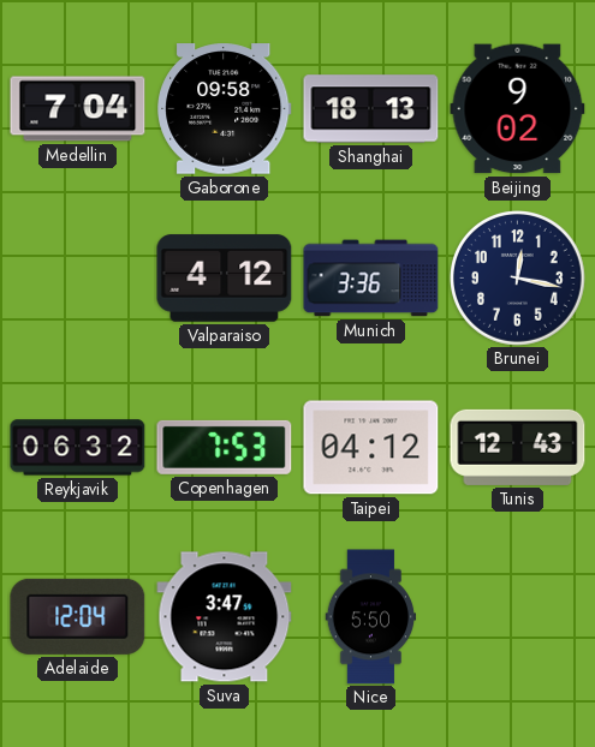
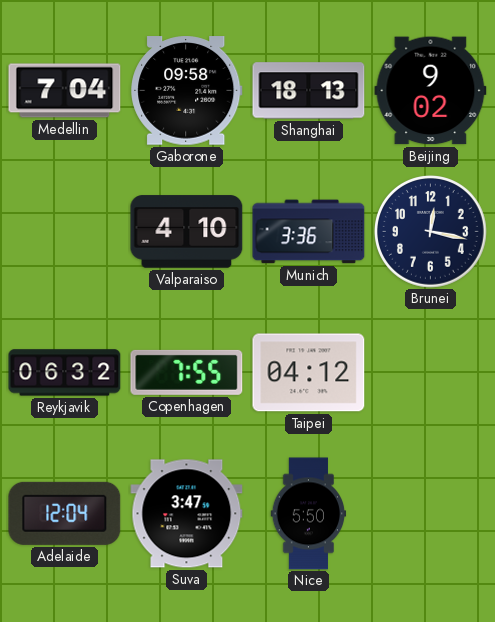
Valparaiso: 4:12 -> 4:10
Copenhagen: 7:53 -> 7:55
Tunis: 12:43 -> none
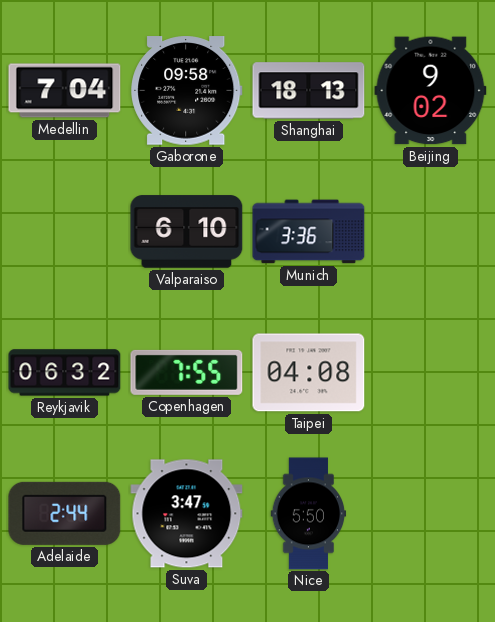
Valparaiso: 4:10 -> 6:10
Brunei: 12:17 -> none
Taipei: 04:12 -> 04:08
Adelaide: 12:04 -> 2:44
